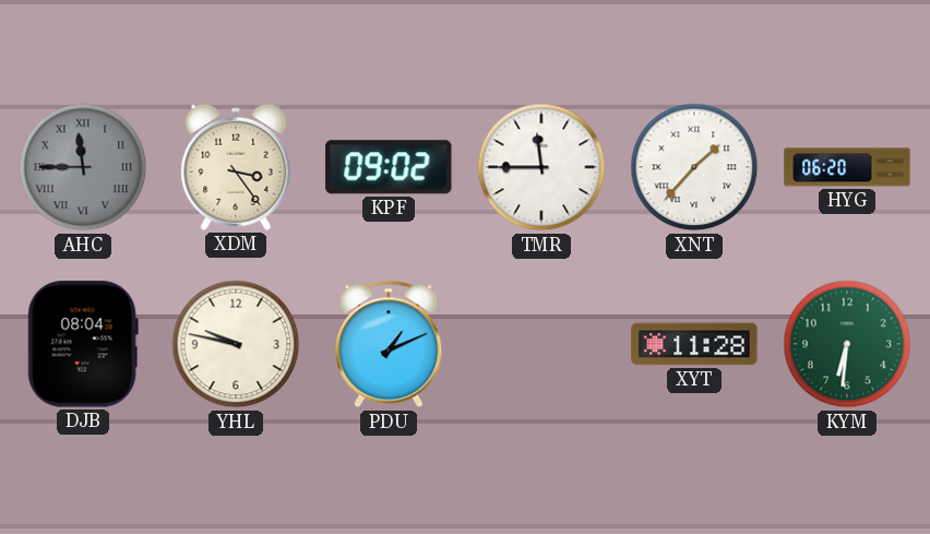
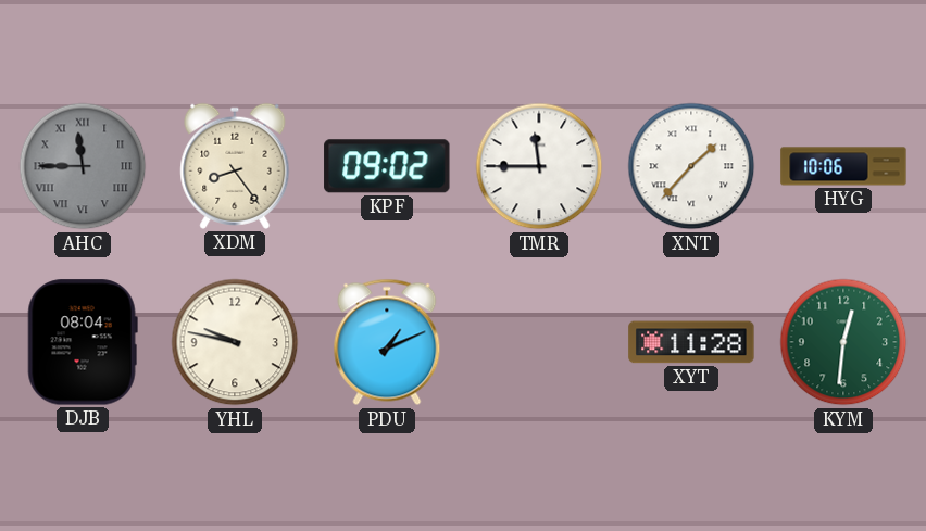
XDM: 3:24 -> 8:24
HYG: 06:20 -> 10:06
KYM: 6:31 -> 12:31
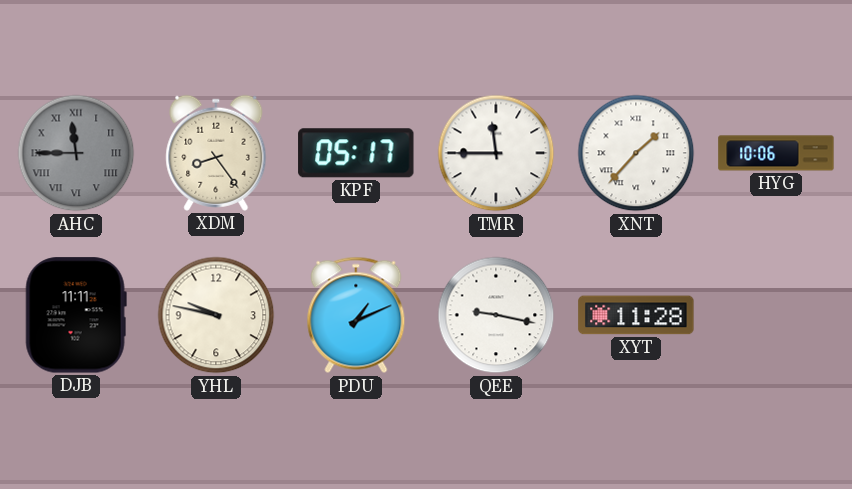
KPF: 09:02 -> 05:17
DJB: 08:04 -> 11:11
QEE: none -> 9:17
KYM: 12:31 -> none
